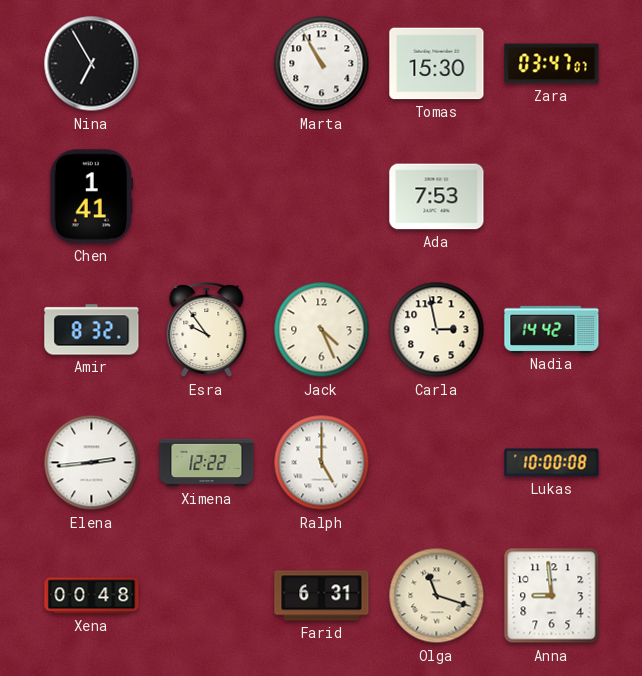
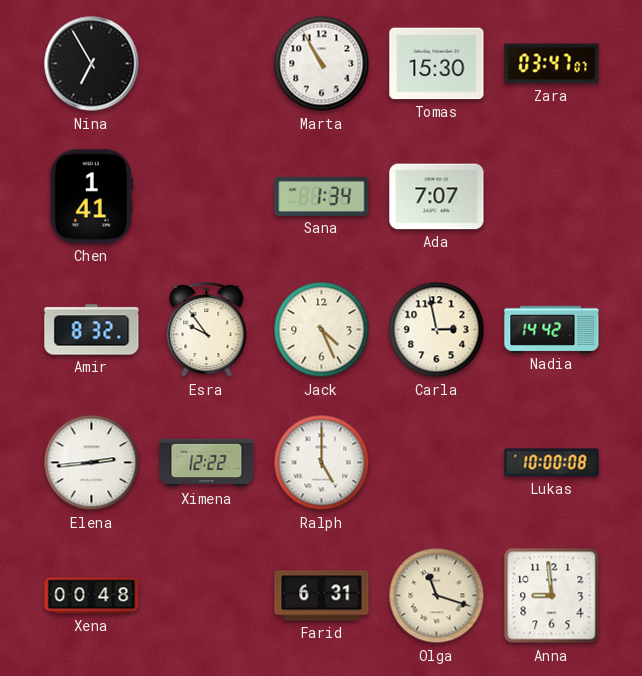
Sana: none -> 1:34
Ada: 7:53 -> 7:07
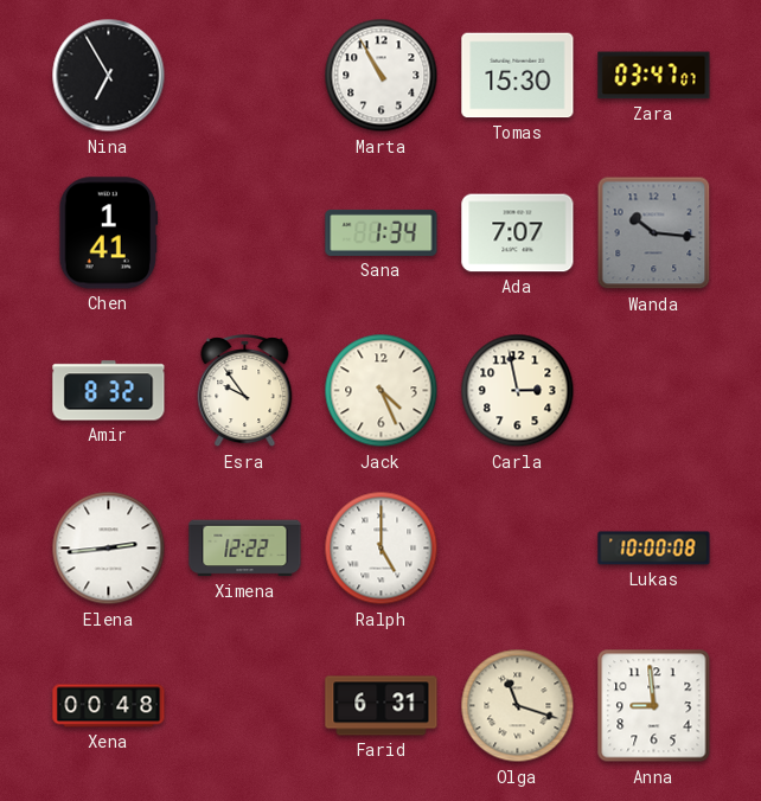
Wanda: none -> 10:16
Nadia: 14:42 -> none
